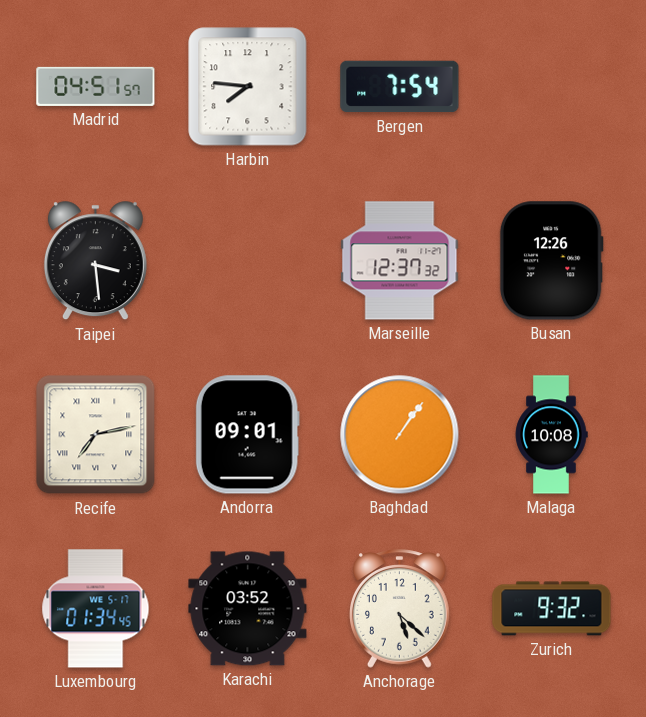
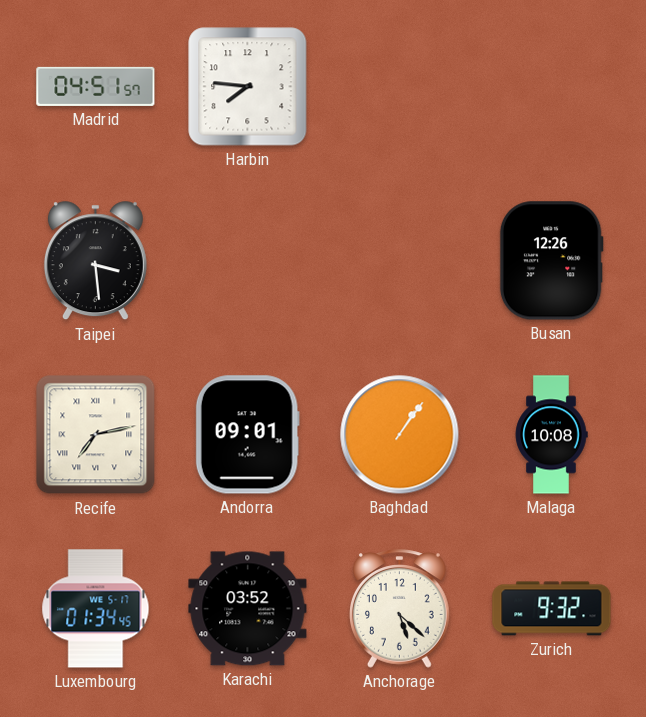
Bergen: 7:54 -> none
Marseille: 12:37 -> none
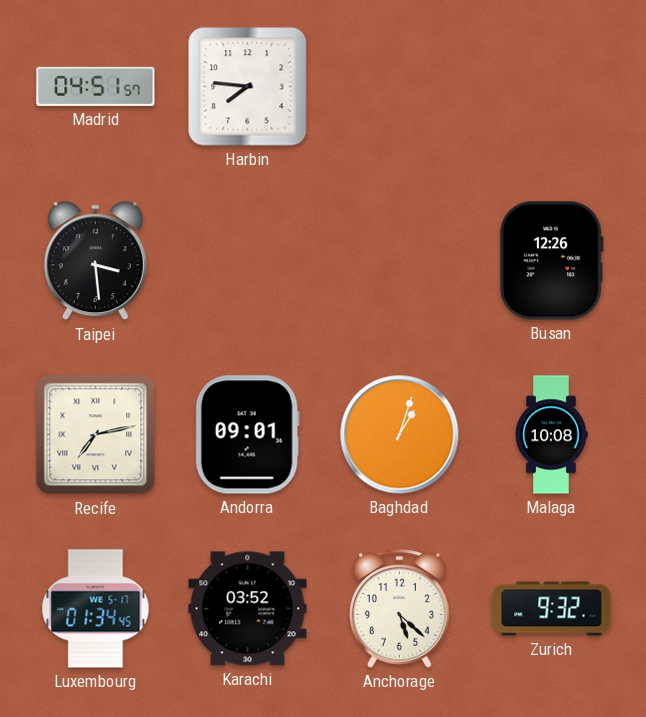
Baghdad: 1:06 -> 1:03
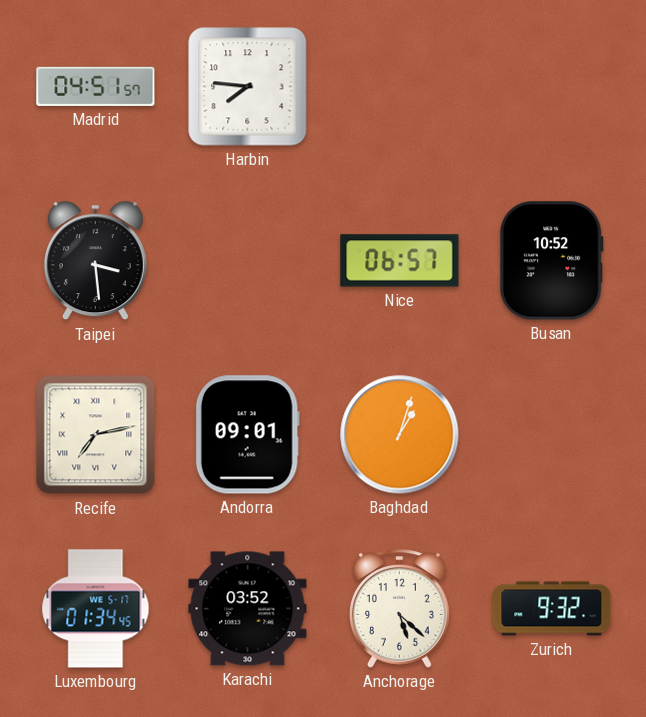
Nice: none -> 06:57
Busan: 12:26 -> 10:52
Malaga: 10:08 -> none
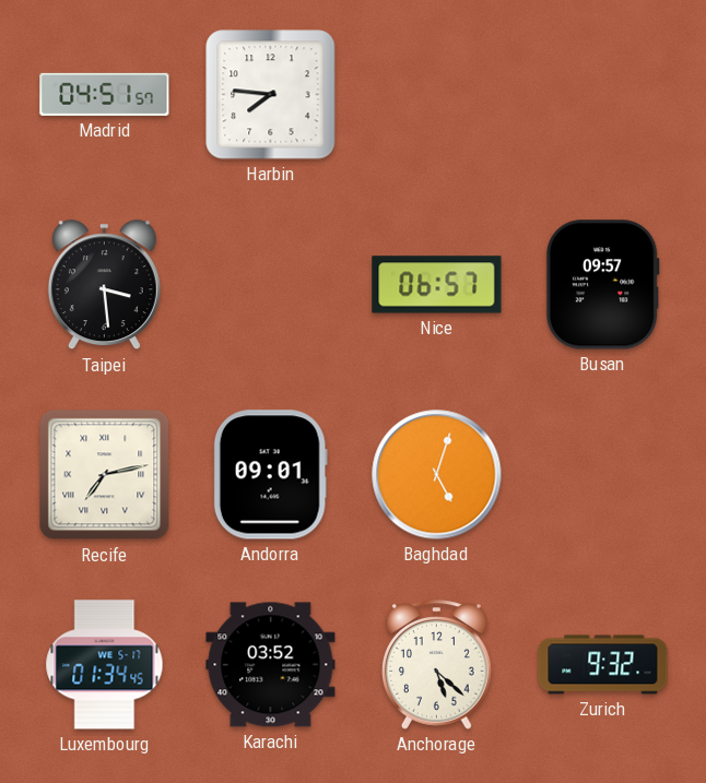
Busan: 10:52 -> 09:57
Baghdad: 1:03 -> 5:03
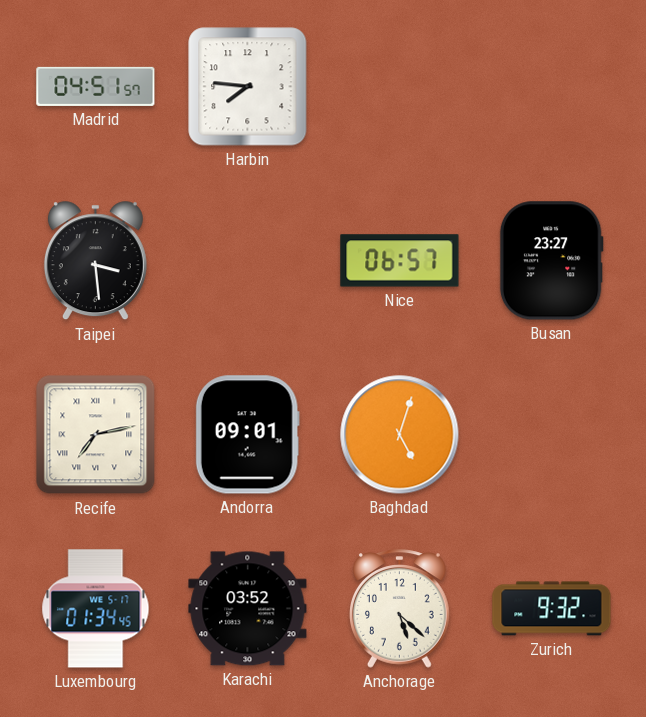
Busan: 09:57 -> 23:27
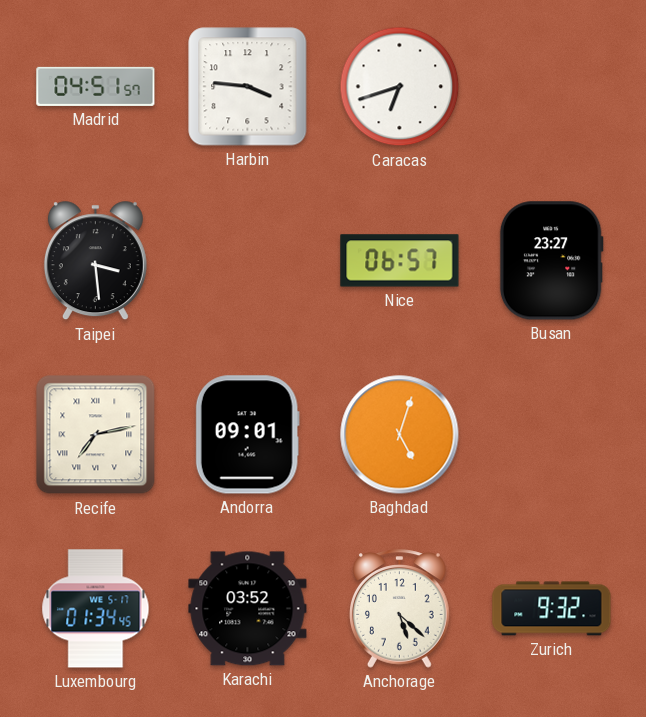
Harbin: 7:46 -> 3:46
Caracas: none -> 6:42
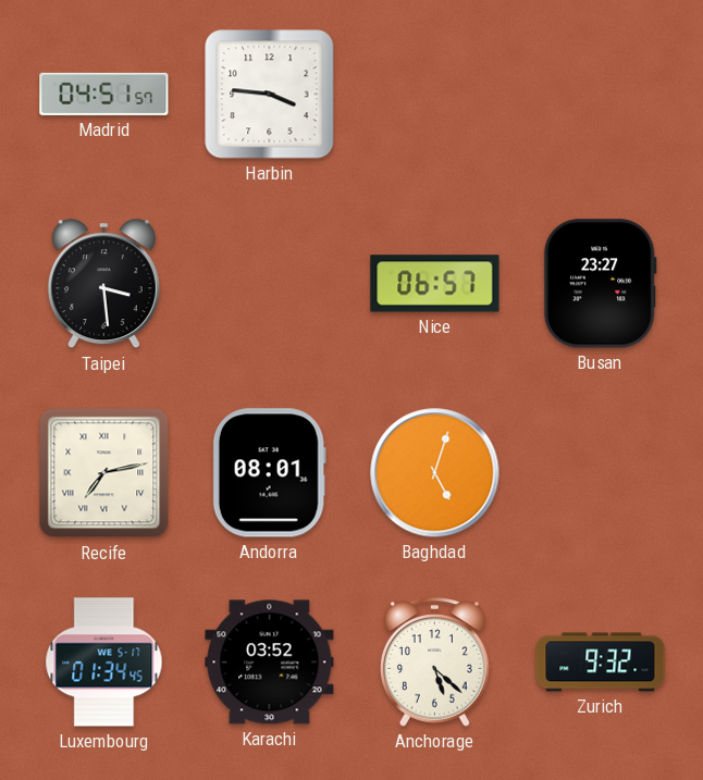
Caracas: 6:42 -> none
Andorra: 09:01 -> 08:01
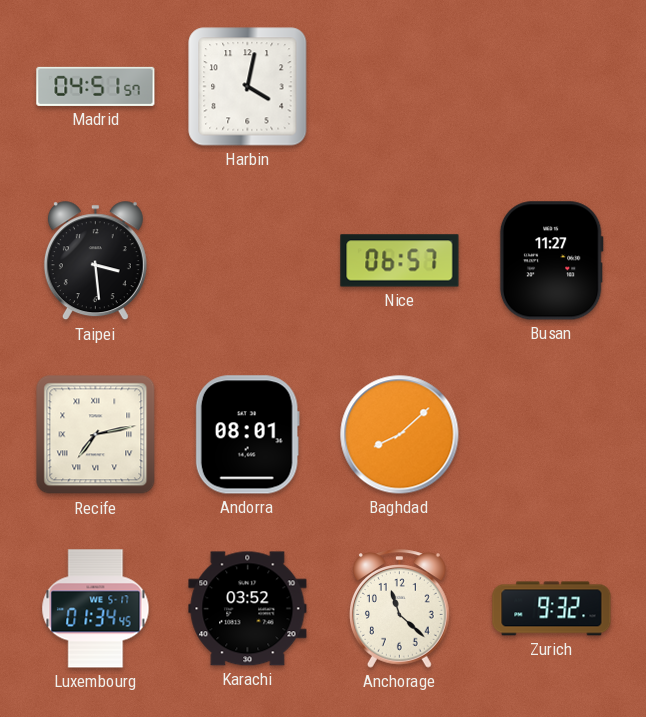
Harbin: 3:46 -> 4:02
Busan: 23:27 -> 11:27
Baghdad: 5:03 -> 8:08
Anchorage: 5:22 -> 11:22
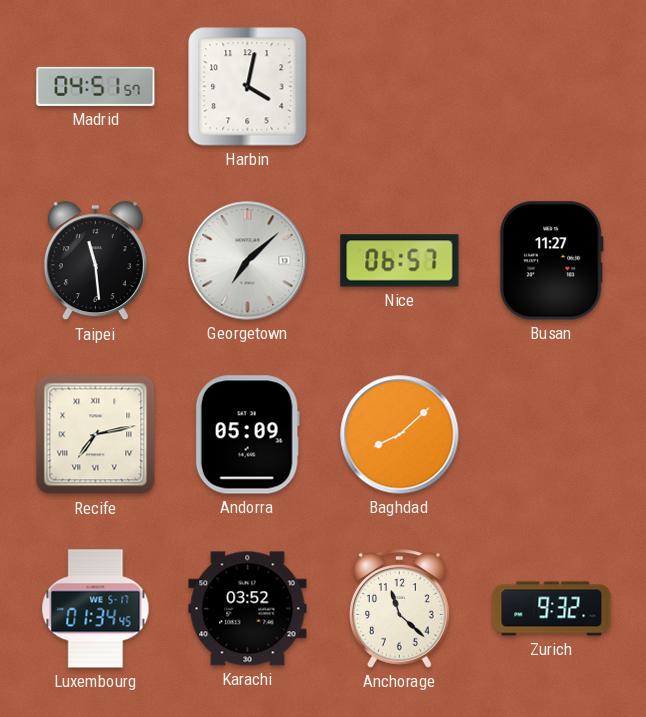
Taipei: 3:29 -> 11:29
Georgetown: none -> 7:08
Andorra: 08:01 -> 05:09
